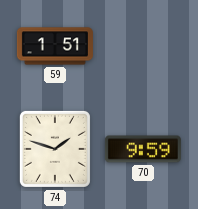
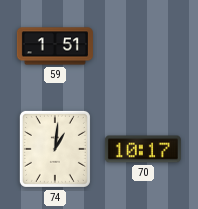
74: 1:48 -> 1:01
70: 9:59 -> 10:17
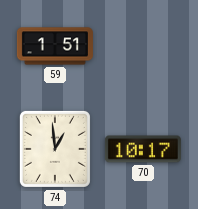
74: 1:01 -> 12:59
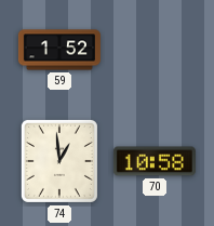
59: 1:51 -> 1:52
70: 10:17 -> 10:58
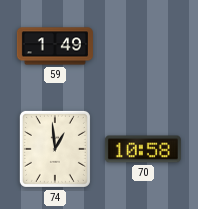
59: 1:52 -> 1:49
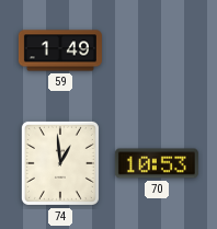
70: 10:58 -> 10:53
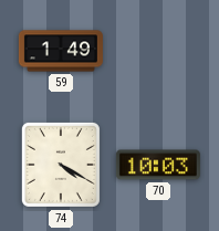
74: 12:59 -> 4:20
70: 10:53 -> 10:03
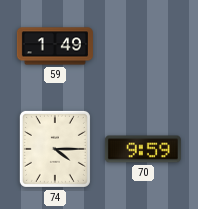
74: 4:20 -> 4:15
70: 10:03 -> 9:59
